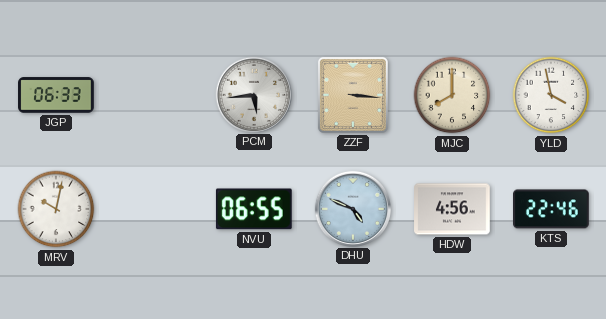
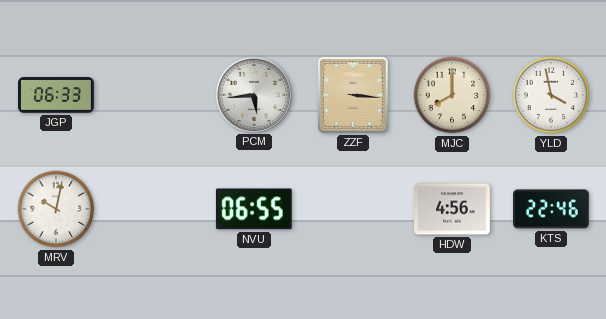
DHU: 4:49 -> none
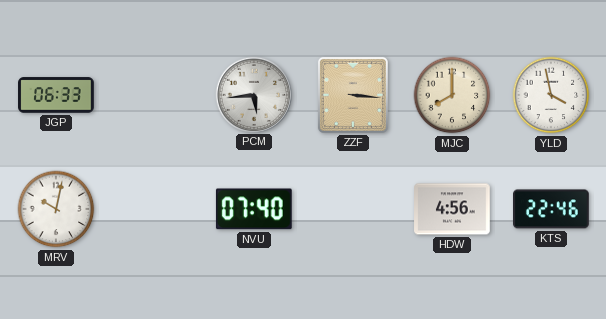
NVU: 06:55 -> 07:40
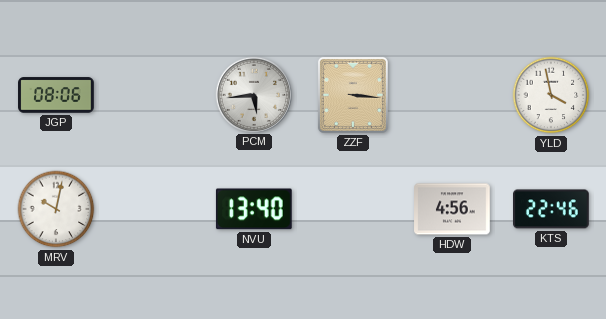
JGP: 06:33 -> 08:06
MJC: 8:00 -> none
NVU: 07:40 -> 13:40
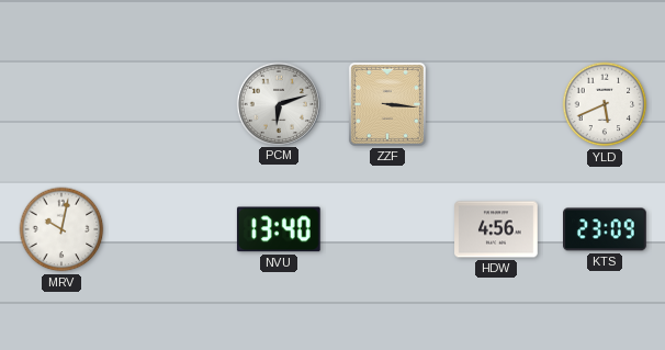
JGP: 08:06 -> none
PCM: 5:44 -> 6:12
YLD: 3:58 -> 5:41
KTS: 22:46 -> 23:09
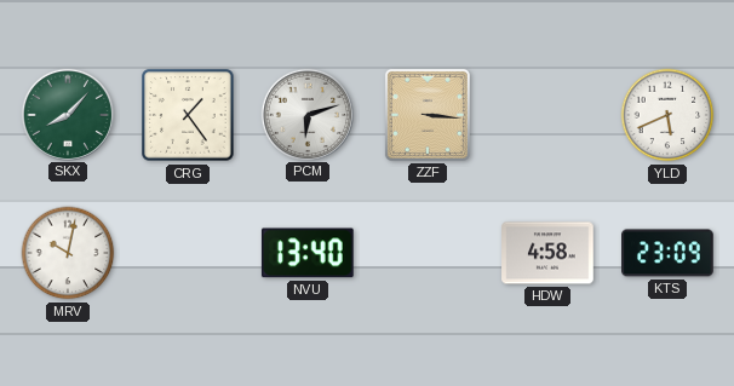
SKX: none -> 8:07
CRG: none -> 1:24
HDW: 4:56 -> 4:58
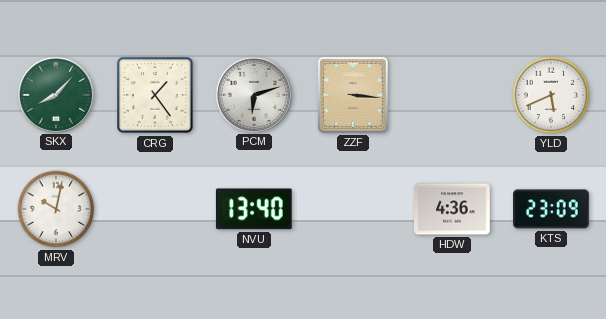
HDW: 4:58 -> 4:36
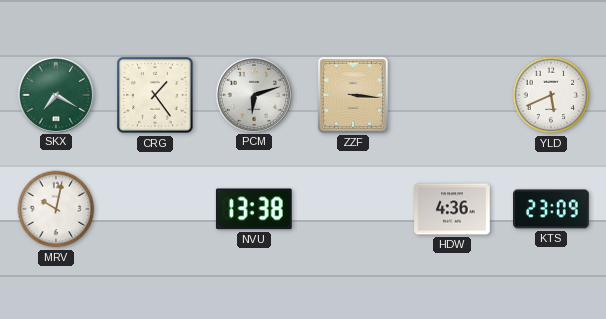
SKX: 8:07 -> 7:20
NVU: 13:40 -> 13:38
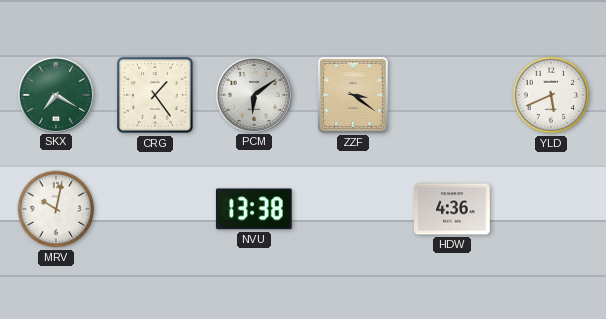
PCM: 6:12 -> 6:09
ZZF: 3:16 -> 3:21
KTS: 23:09 -> none
